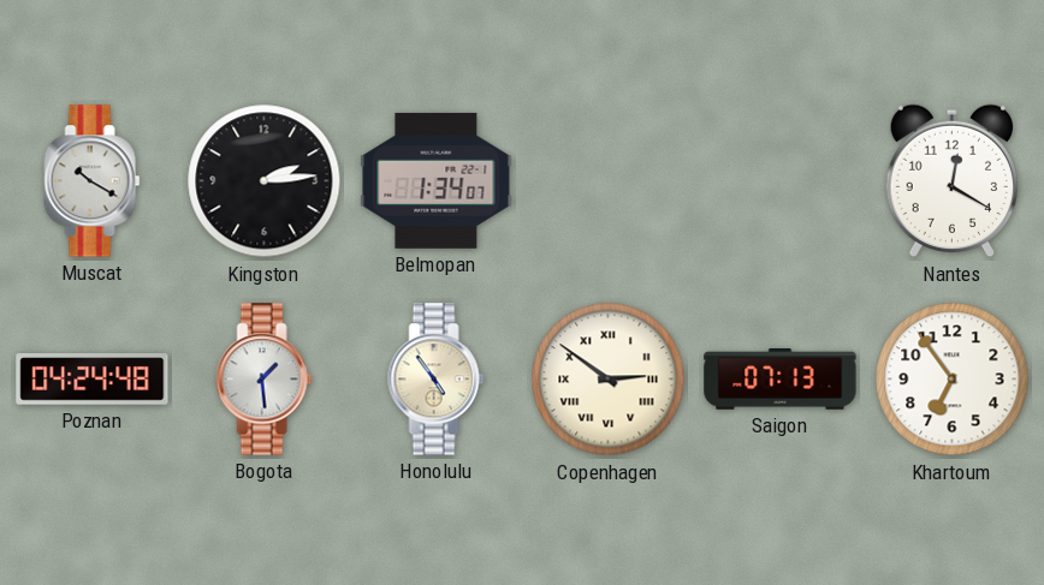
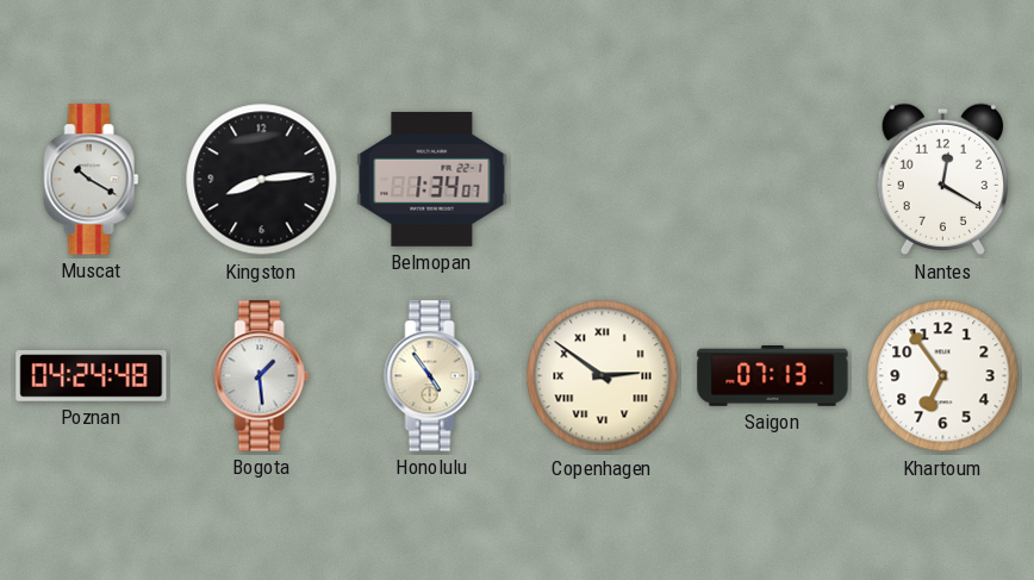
Kingston: 2:14 -> 8:14
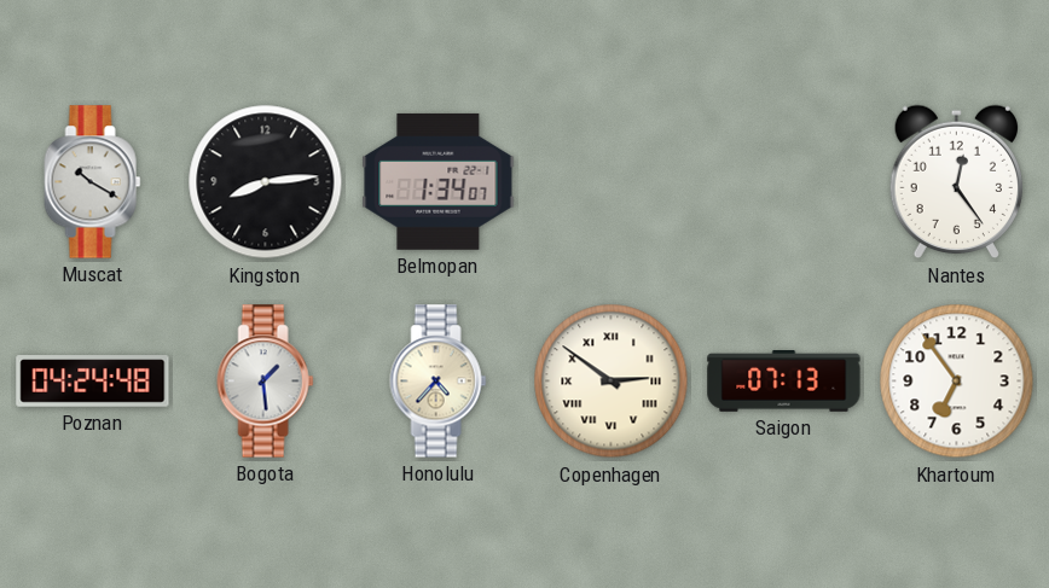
Nantes: 12:20 -> 12:24
Honolulu: 4:54 -> 4:37
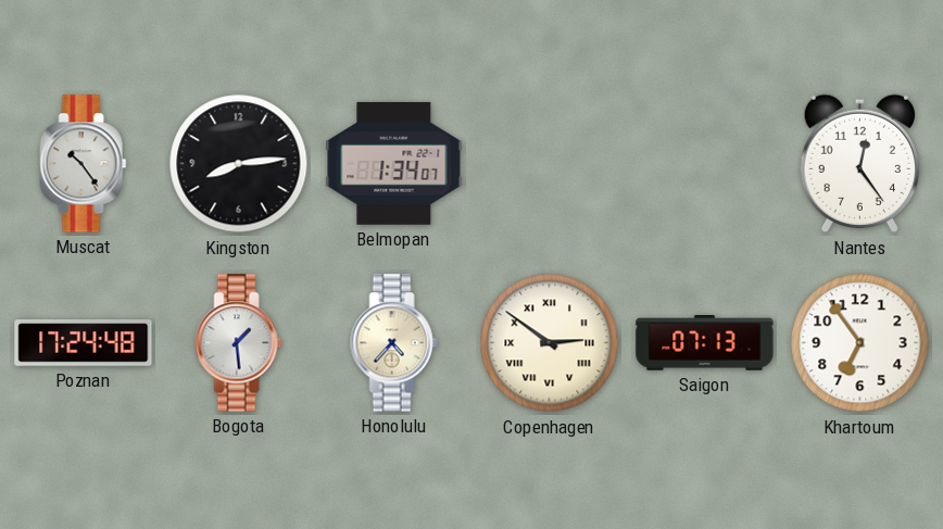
Muscat: 10:20 -> 10:24
Poznan: 04:24 -> 17:24
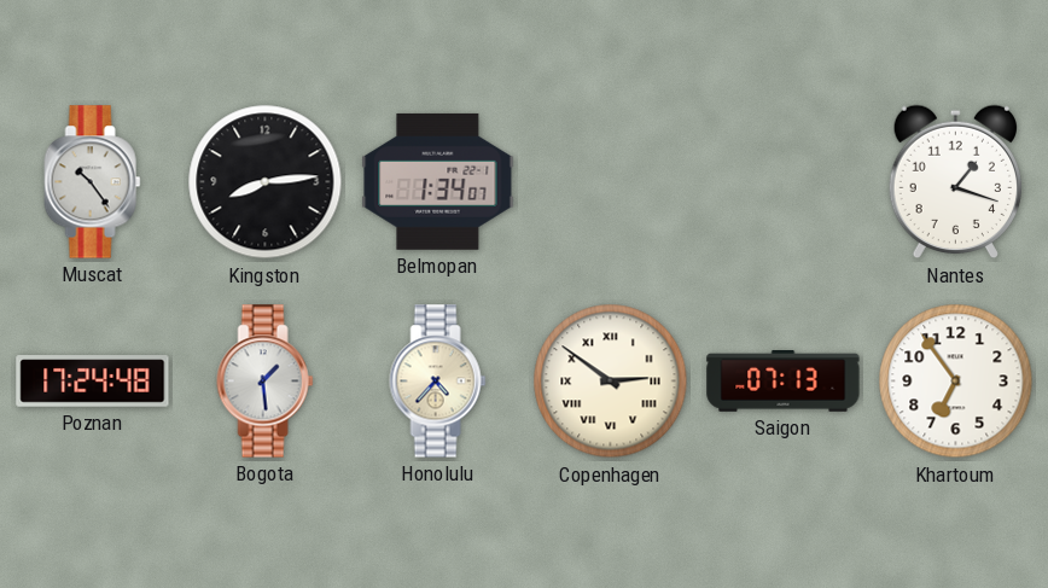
Nantes: 12:24 -> 1:18
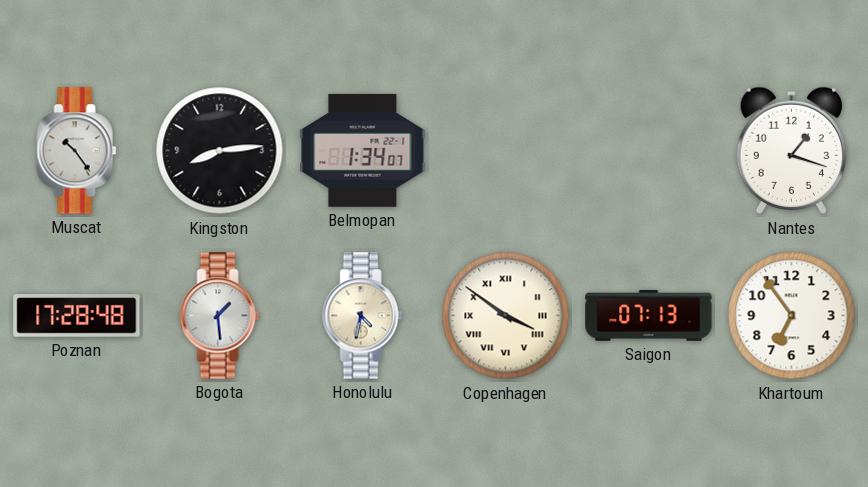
Poznan: 17:24 -> 17:28
Honolulu: 4:37 -> 4:32
Copenhagen: 2:51 -> 3:51
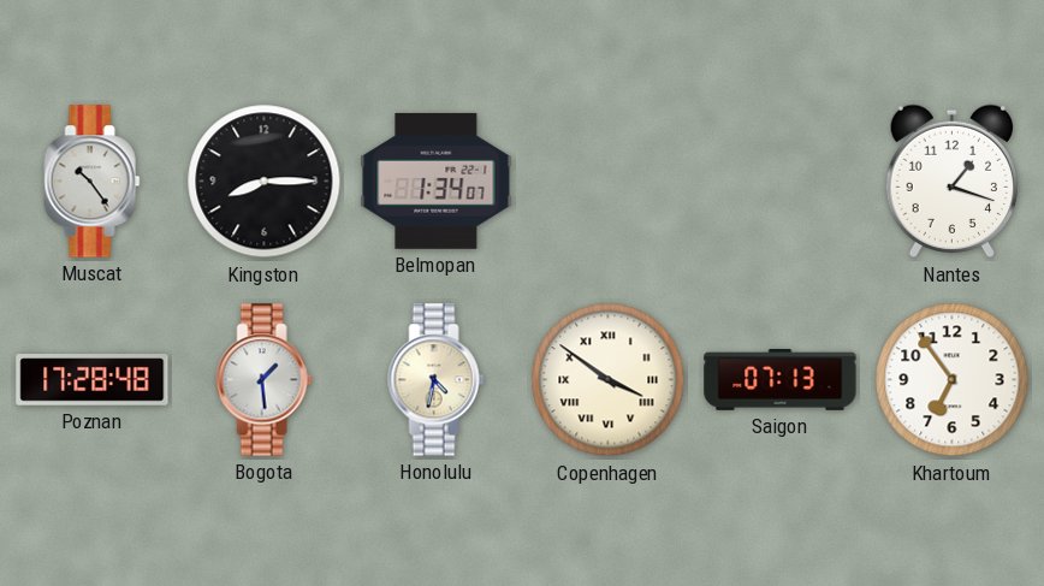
Kingston: 8:14 -> 8:15
